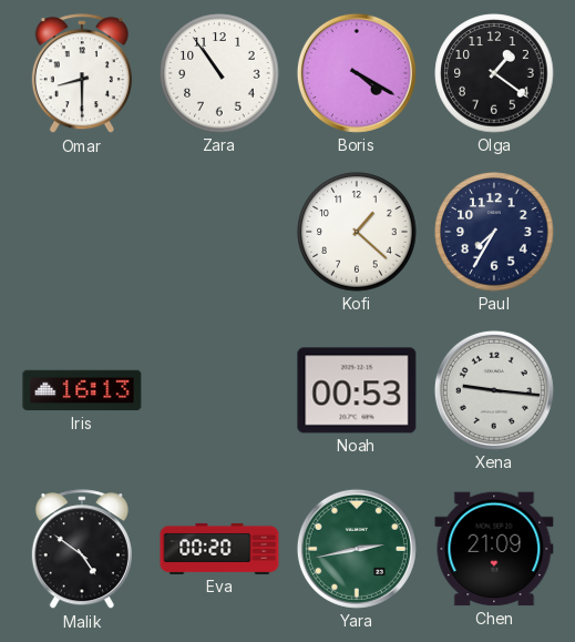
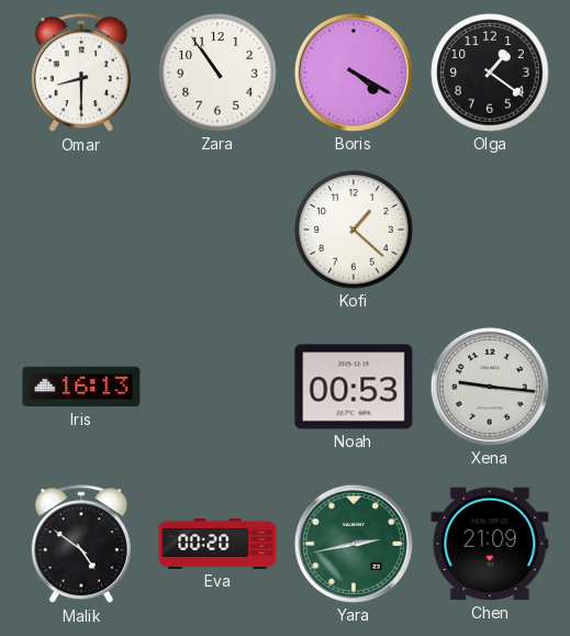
Paul: 7:35 -> none
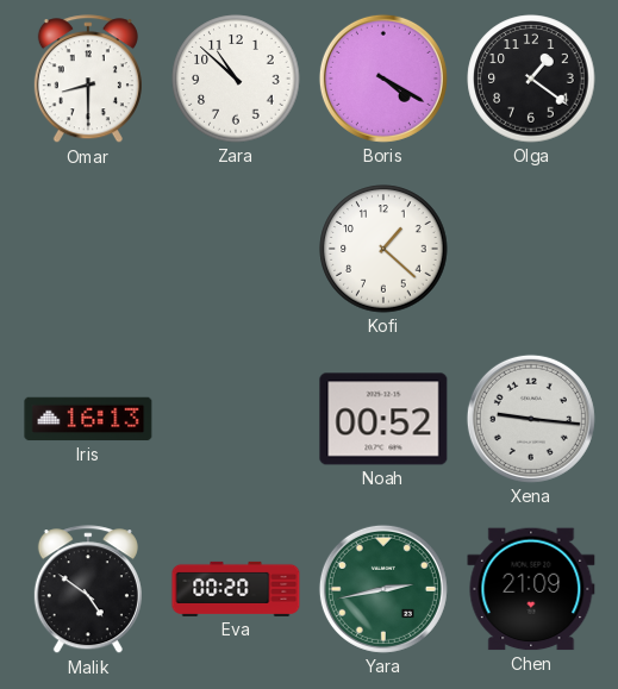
Zara: 10:54 -> 10:52
Noah: 00:53 -> 00:52
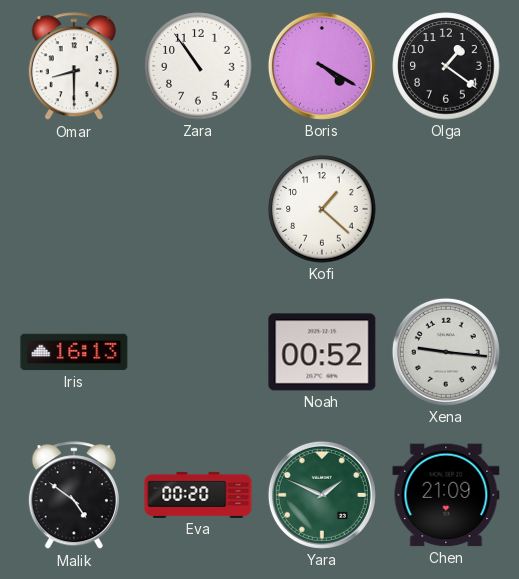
Zara: 10:52 -> 10:54
Yara: 2:43 -> 1:49
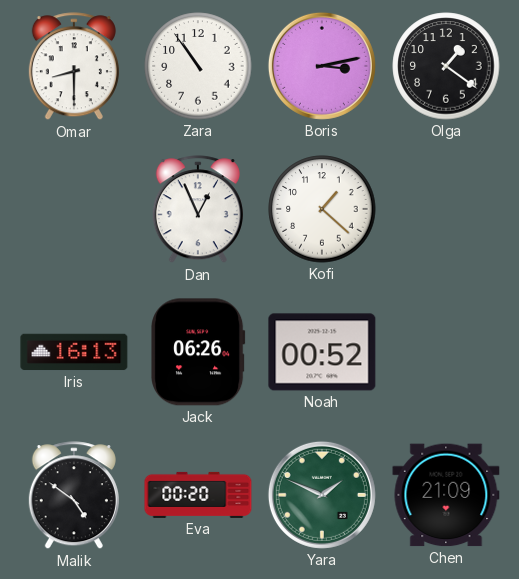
Boris: 4:20 -> 3:13
Dan: none -> 12:56
Jack: none -> 06:26
Xena: 9:16 -> none
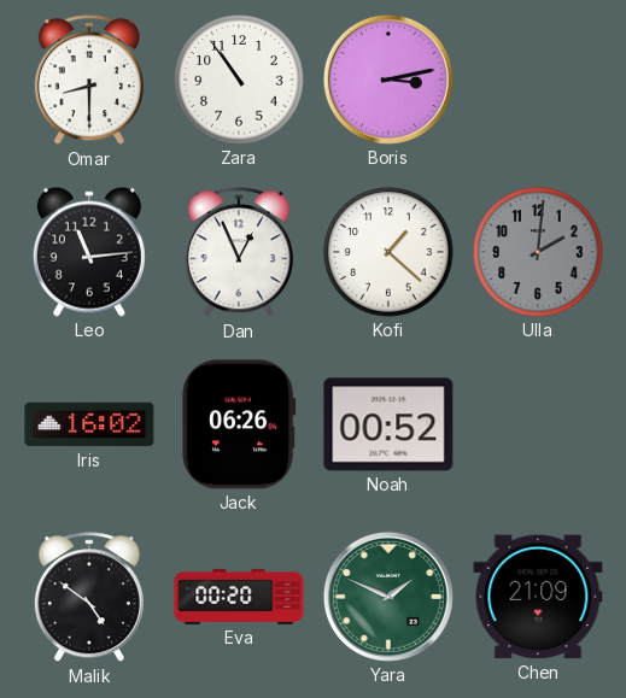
Olga: 1:21 -> none
Leo: none -> 11:14
Ulla: none -> 2:01
Iris: 16:13 -> 16:02
